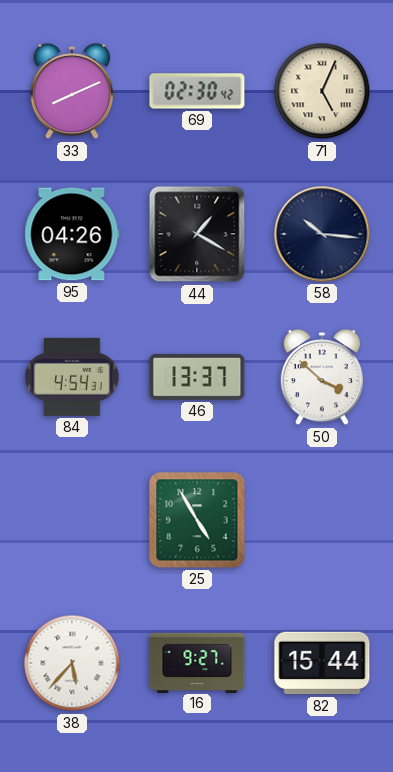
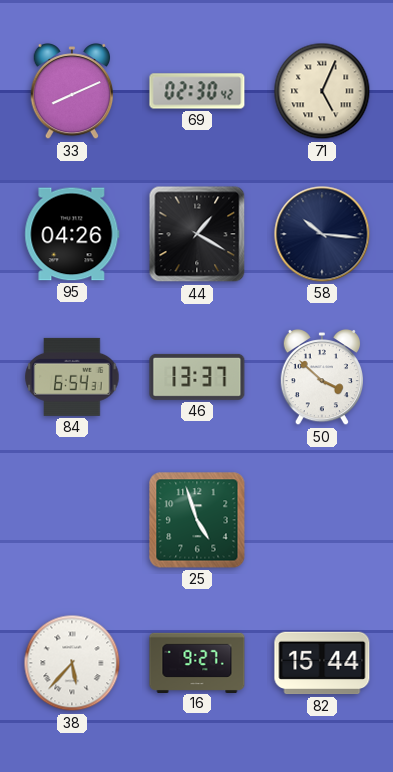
84: 4:54 -> 6:54
25: 4:55 -> 4:57
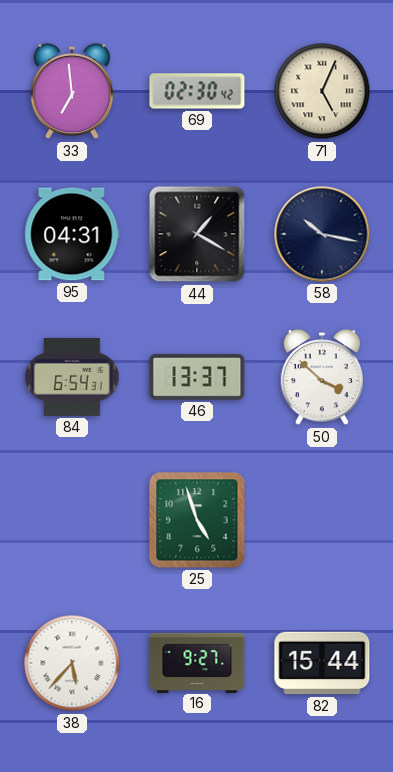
33: 8:11 -> 6:59
95: 04:26 -> 04:31
58: 10:16 -> 10:17
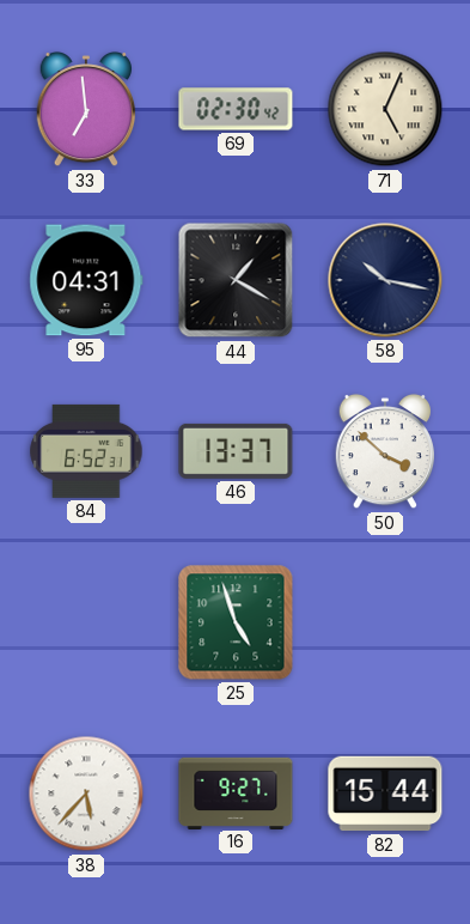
84: 6:54 -> 6:52
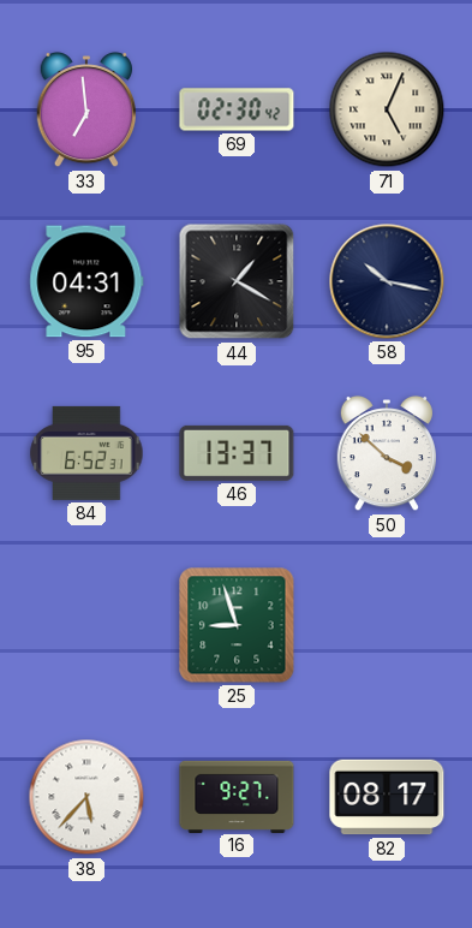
25: 4:57 -> 8:57
82: 15:44 -> 08:17
